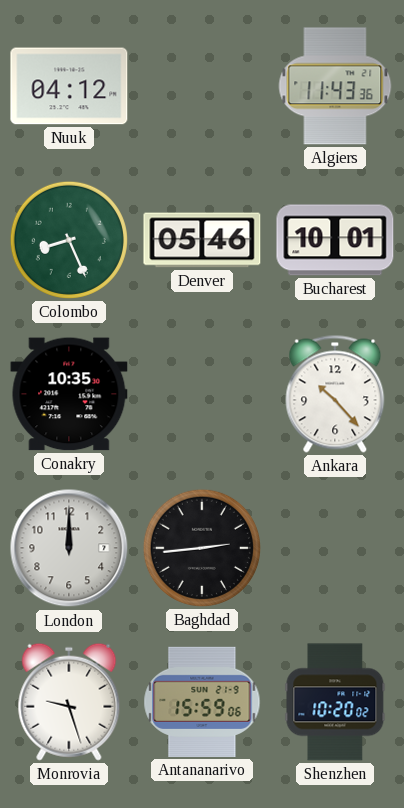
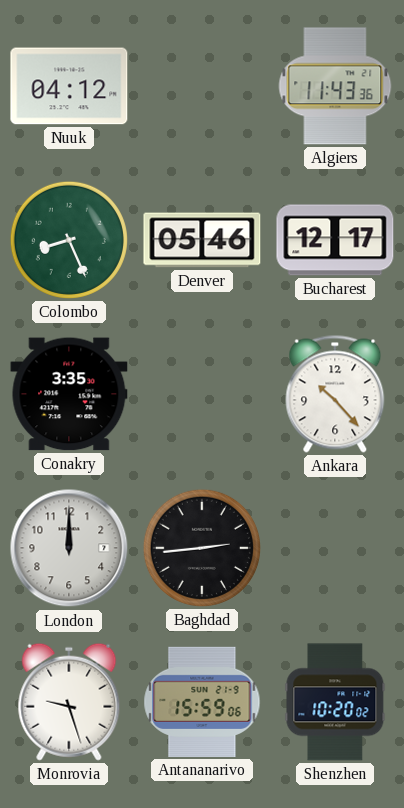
Bucharest: 10:01 -> 12:17
Conakry: 10:35 -> 3:35
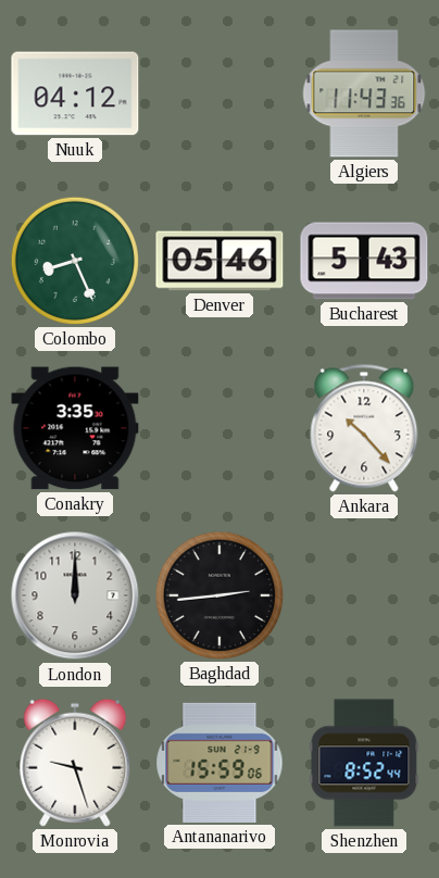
Bucharest: 12:17 -> 5:43
Shenzhen: 10:20 -> 8:52
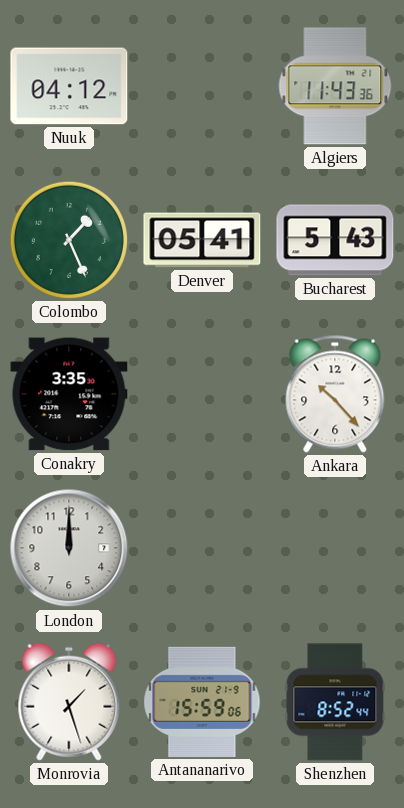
Colombo: 8:26 -> 1:26
Denver: 05:46 -> 05:41
Baghdad: 2:44 -> none
Monrovia: 9:27 -> 1:27
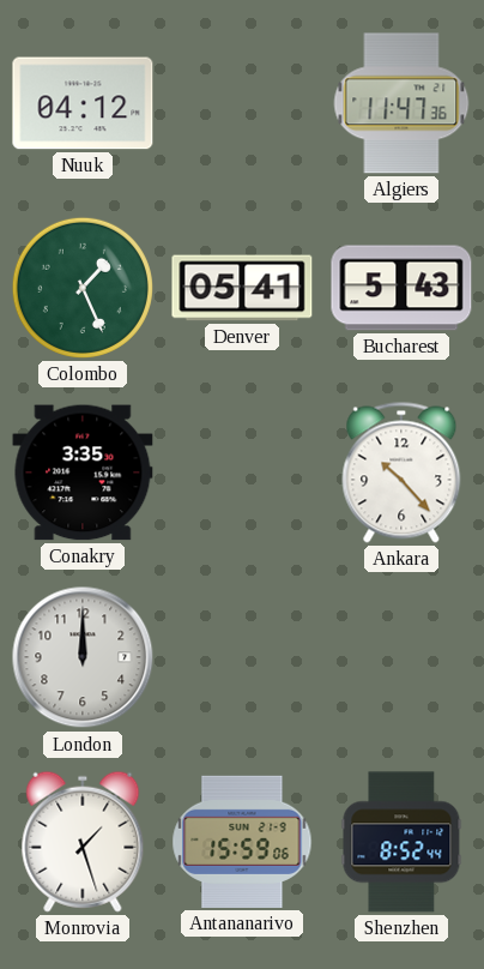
Algiers: 11:43 -> 11:47
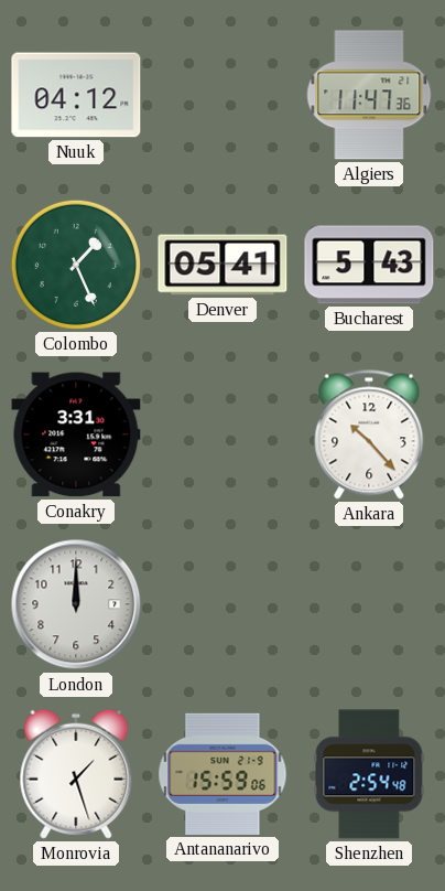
Conakry: 3:35 -> 3:31
Shenzhen: 8:52 -> 2:54
